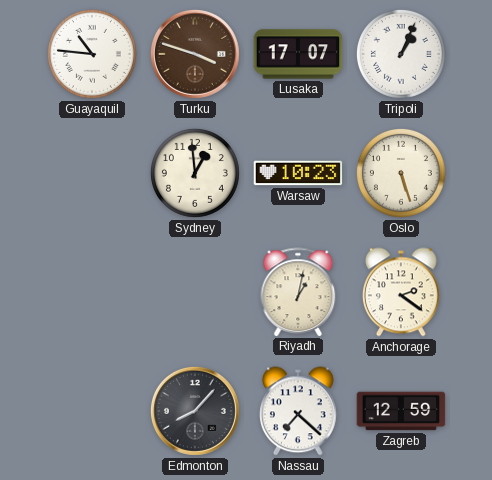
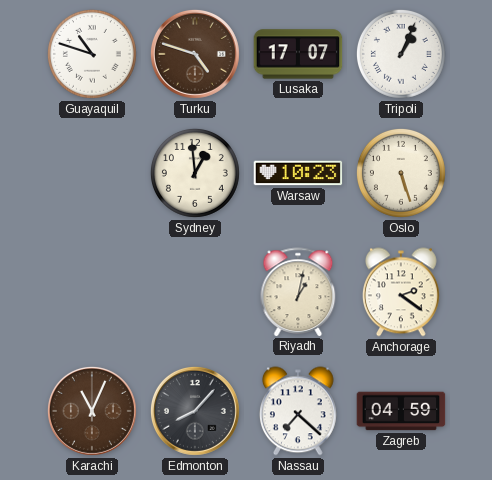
Guayaquil: 10:46 -> 10:48
Turku: 3:48 -> 4:48
Karachi: none -> 11:04
Zagreb: 12:59 -> 04:59
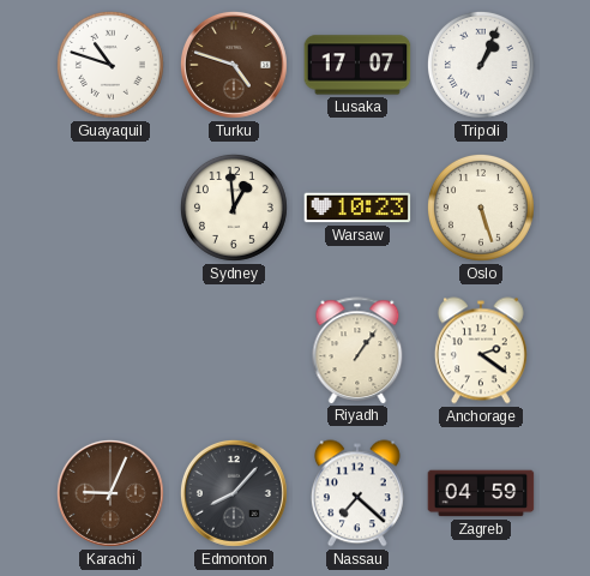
Riyadh: 1:02 -> 1:06
Karachi: 11:04 -> 9:04
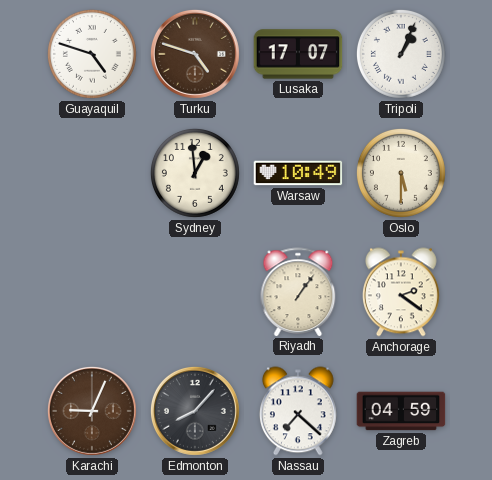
Guayaquil: 10:48 -> 4:48
Warsaw: 10:23 -> 10:49
Oslo: 5:27 -> 5:30
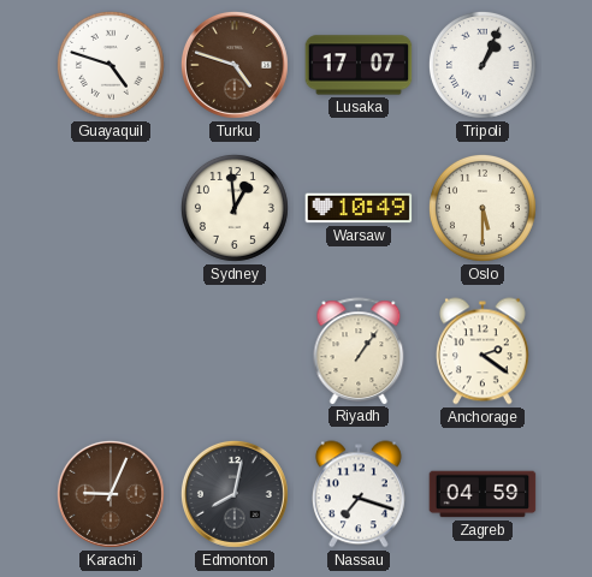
Edmonton: 8:07 -> 8:02
Nassau: 7:22 -> 7:18
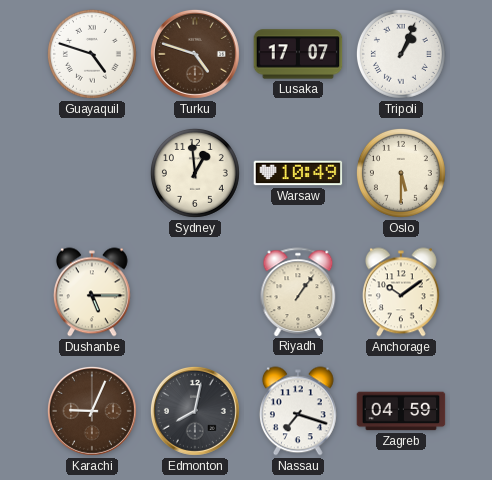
Dushanbe: none -> 5:15
Anchorage: 2:21 -> 10:09
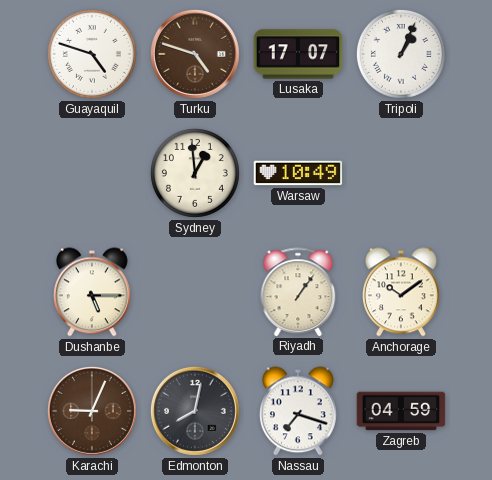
Oslo: 5:30 -> none
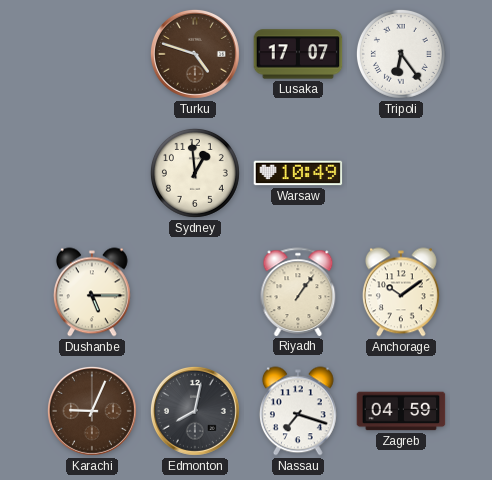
Guayaquil: 4:48 -> none
Tripoli: 1:04 -> 6:24
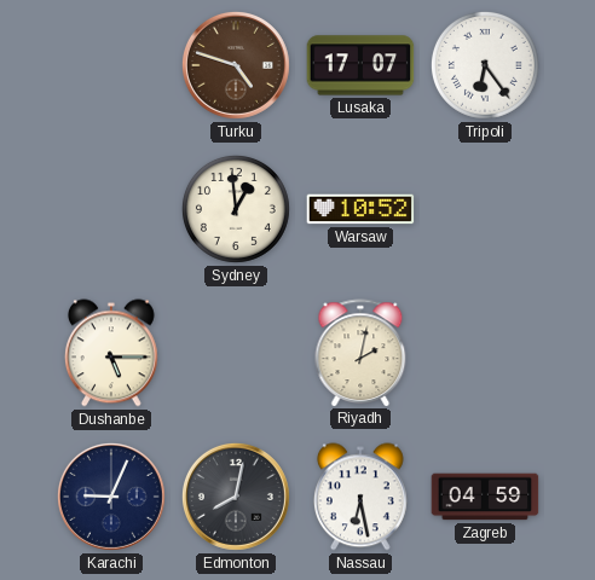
Warsaw: 10:49 -> 10:52
Riyadh: 1:06 -> 2:02
Anchorage: 10:09 -> none
Karachi dial: brown -> navy
Nassau: 7:18 -> 6:28
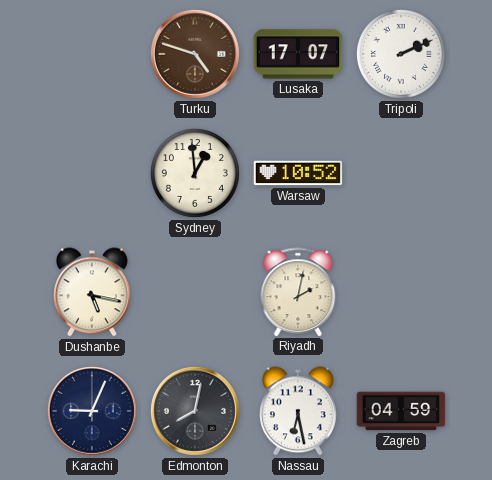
Tripoli: 6:24 -> 2:11
Dushanbe: 5:15 -> 5:17
